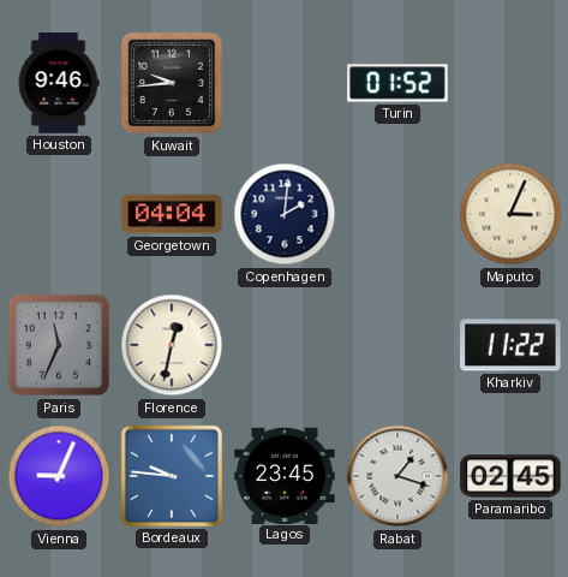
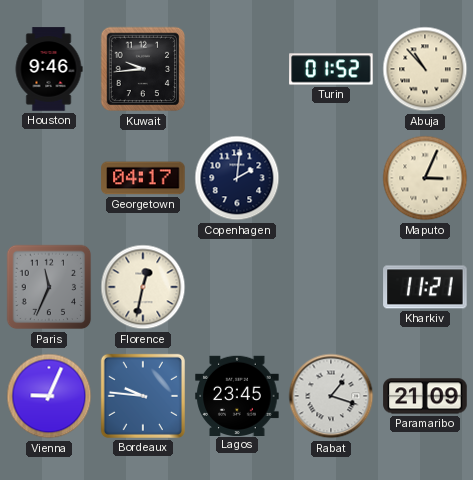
Abuja: none -> 10:53
Georgetown: 04:04 -> 04:17
Kharkiv: 11:22 -> 11:21
Paramaribo: 02:45 -> 21:09
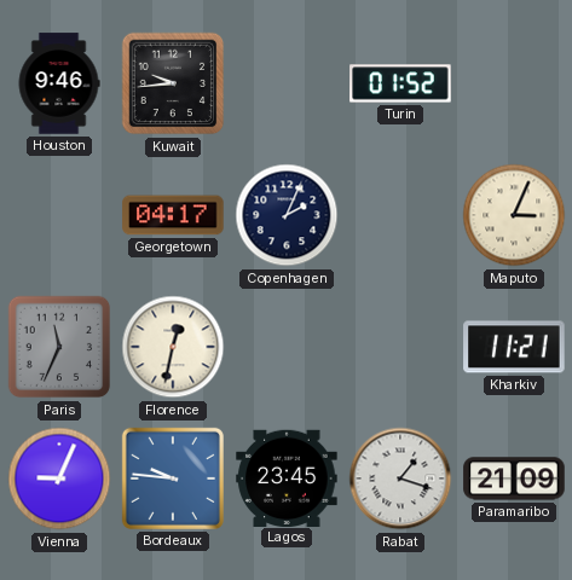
Abuja: 10:53 -> none
Copenhagen: 2:01 -> 2:04
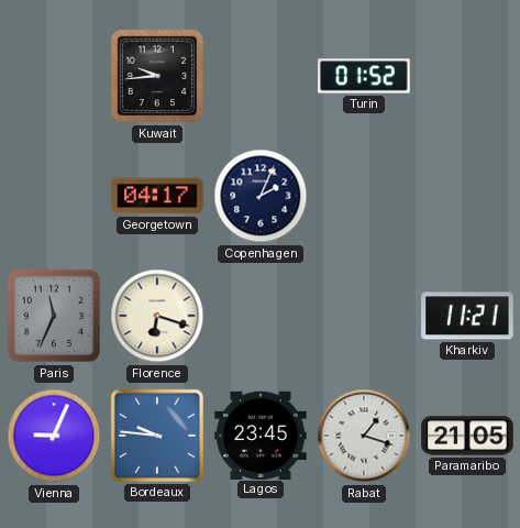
Houston: 9:46 -> none
Maputo: 3:04 -> none
Florence: 12:32 -> 6:18
Paramaribo: 21:09 -> 21:05
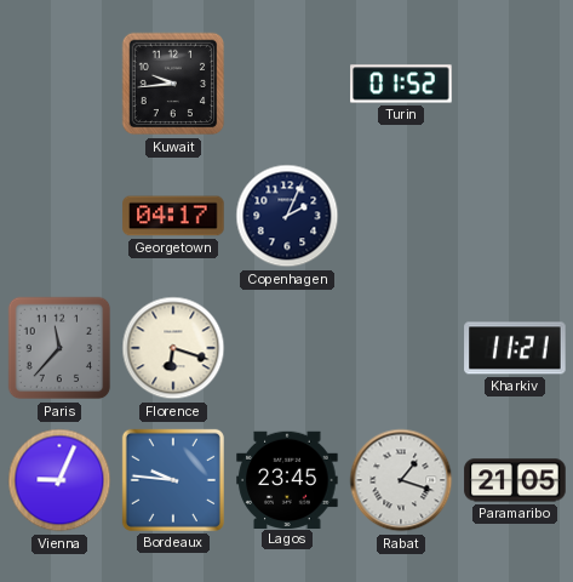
Paris: 11:34 -> 11:37
